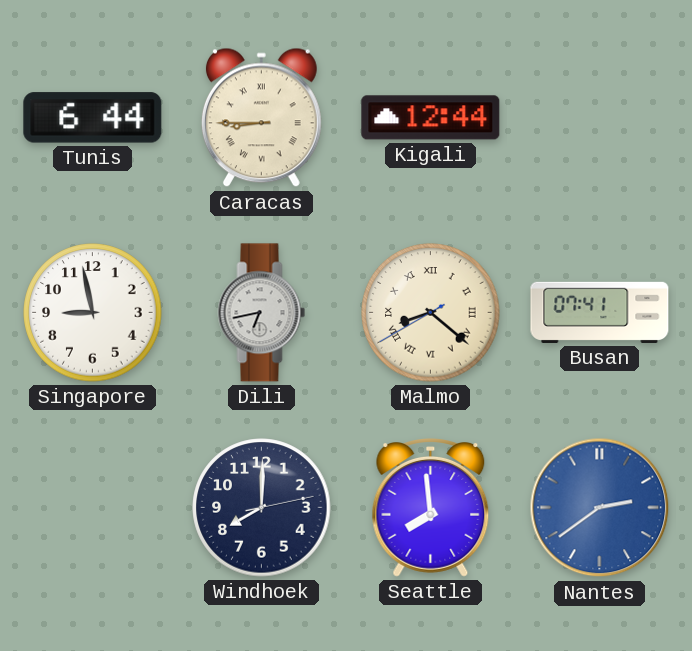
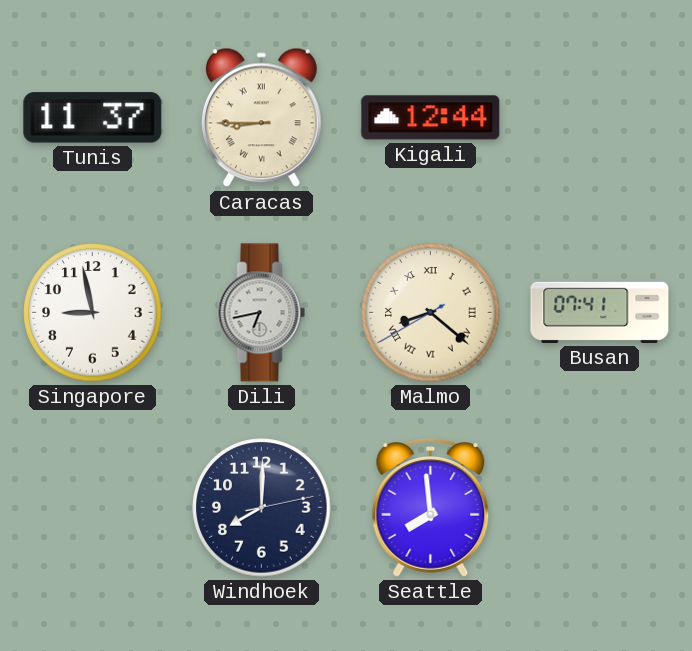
Tunis: 6:44 -> 11:37
Nantes: 2:39 -> none
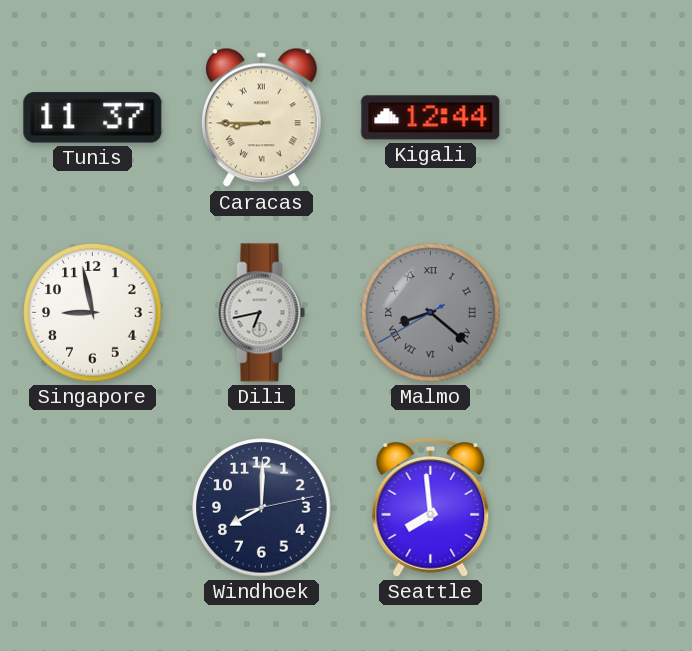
Malmo dial: cream -> grey
Busan: 07:41 -> none
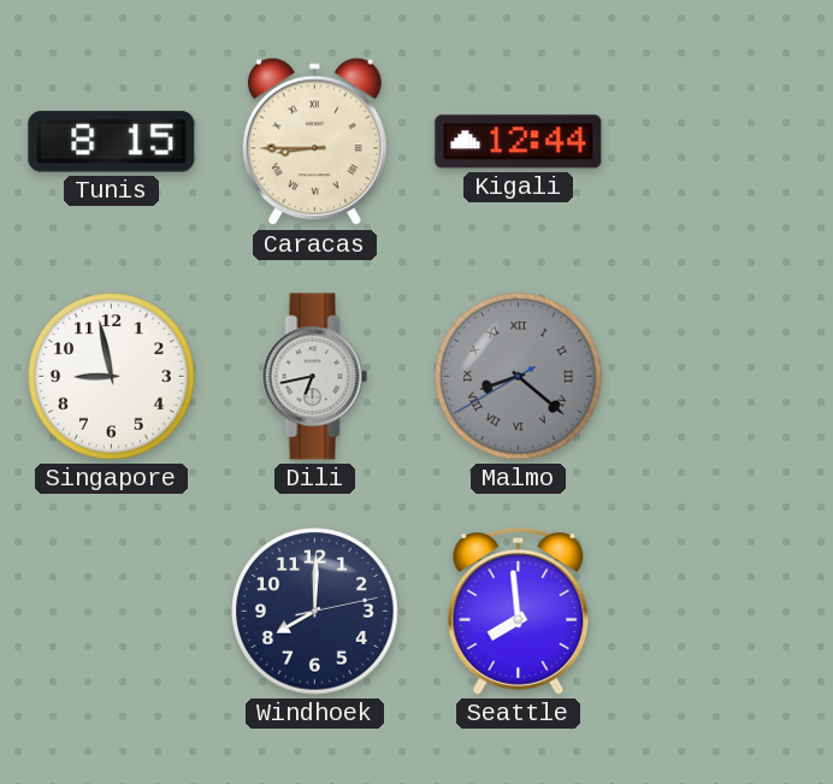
Tunis: 11:37 -> 8:15
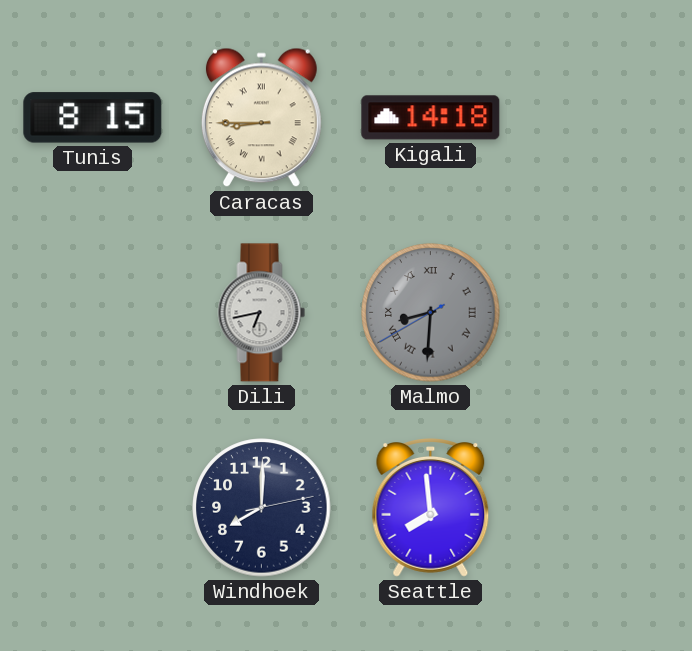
Kigali: 12:44 -> 14:18
Singapore: 8:58 -> none
Malmo: 8:21 -> 8:30
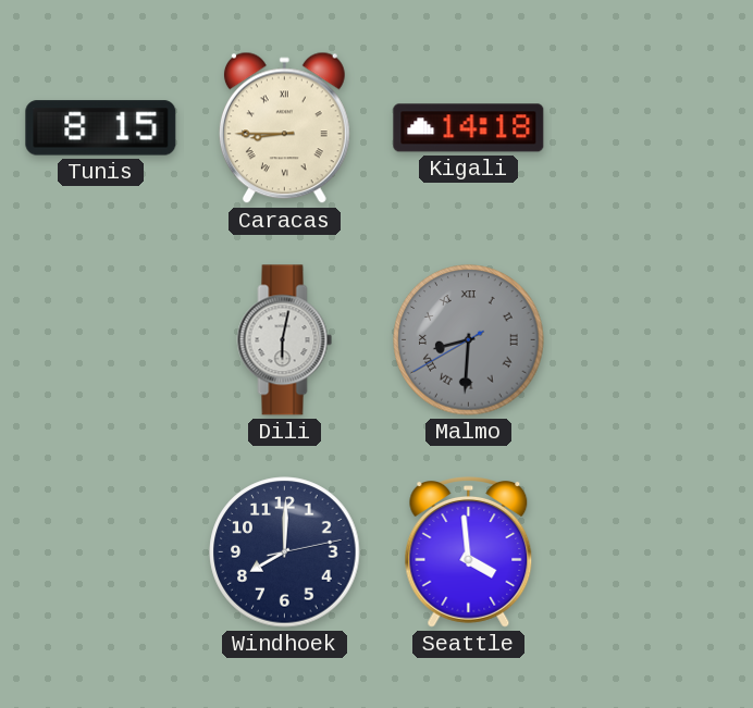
Dili: 6:43 -> 6:02
Seattle: 7:59 -> 3:59
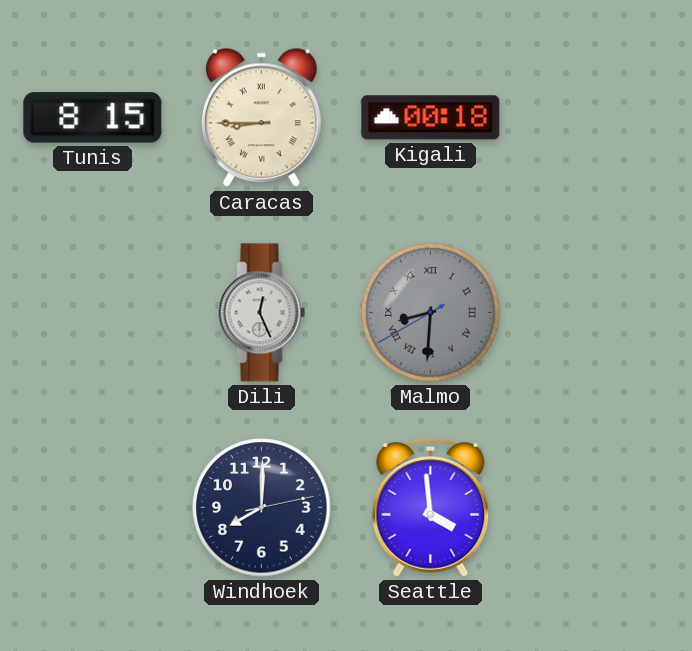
Kigali: 14:18 -> 00:18
Dili: 6:02 -> 12:26
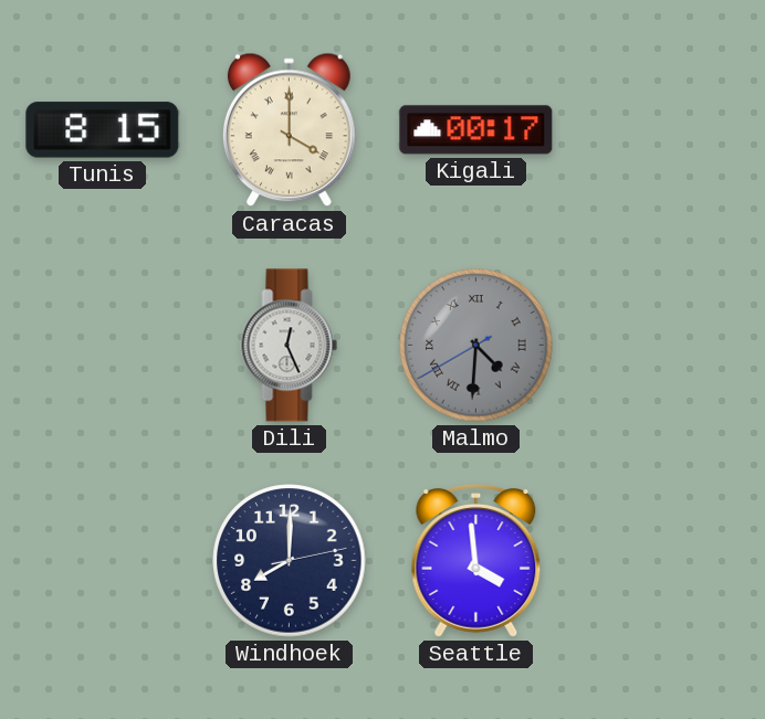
Caracas: 8:45 -> 4:00
Kigali: 00:18 -> 00:17
Malmo: 8:30 -> 4:30
